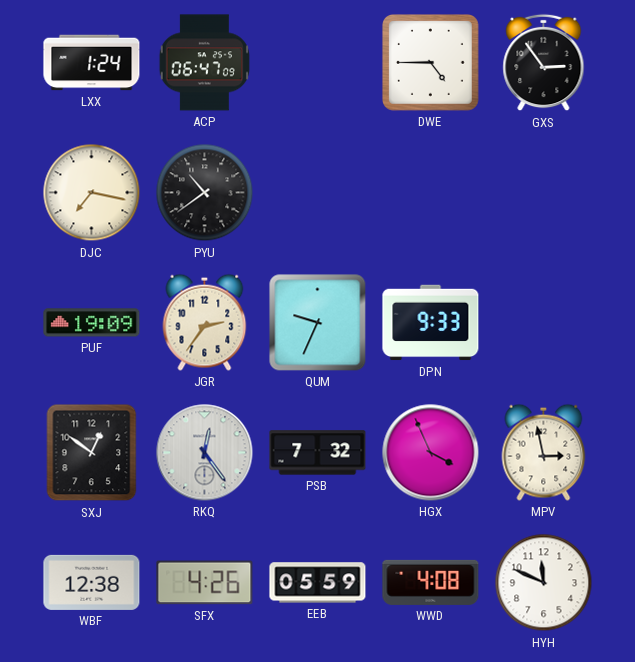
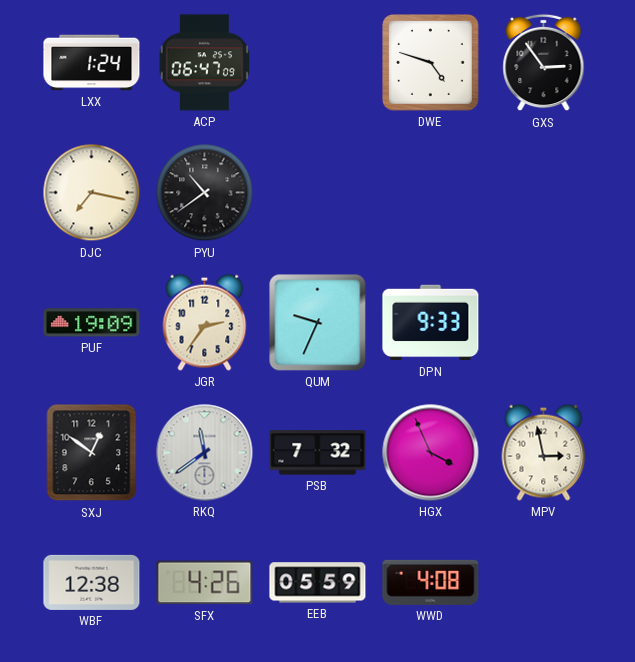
DWE: 4:45 -> 4:48
RKQ: 12:24 -> 11:39
HYH: 11:49 -> none
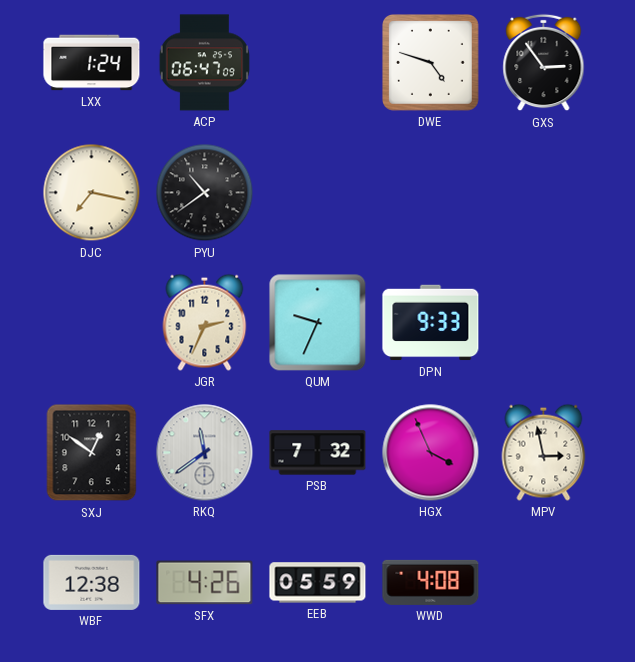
PUF: 19:09 -> none
JGR: 2:36 -> 2:34
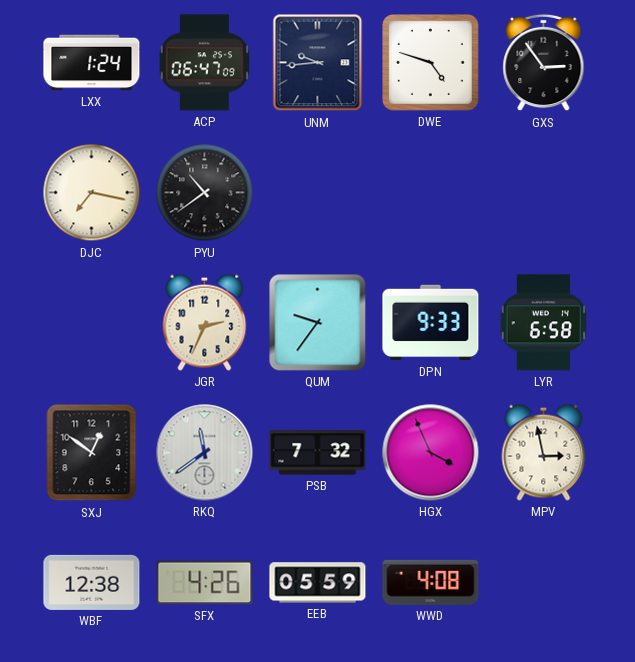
UNM: none -> 9:44
QUM: 9:34 -> 9:36
LYR: none -> 6:58
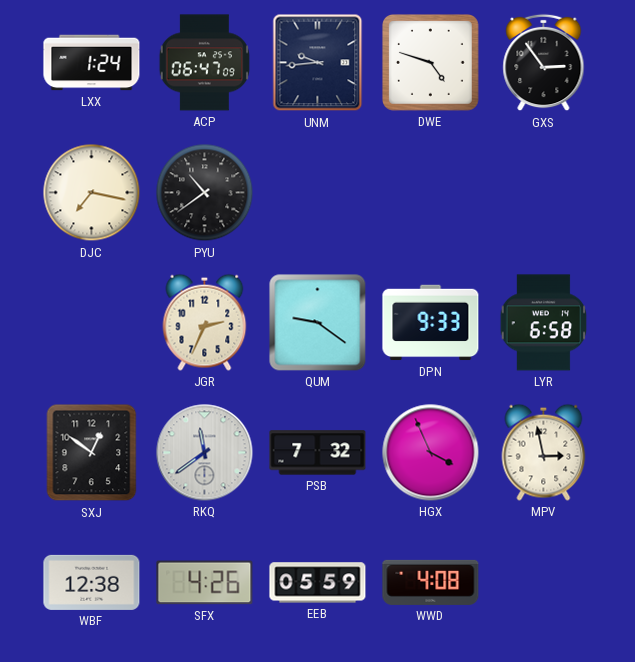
QUM: 9:36 -> 9:21
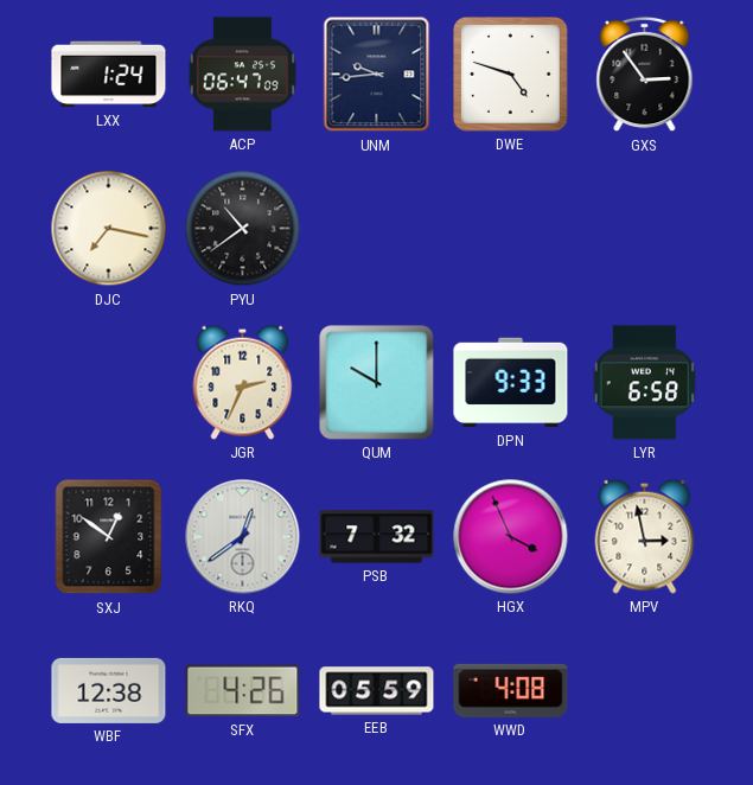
QUM: 9:21 -> 10:00
RKQ: 11:39 -> 12:39
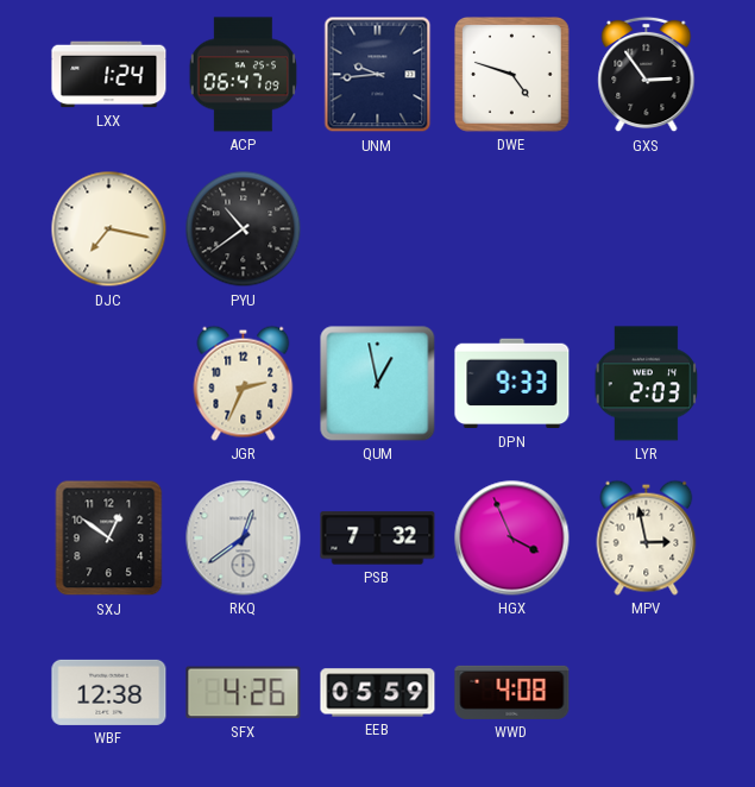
QUM: 10:00 -> 12:58
LYR: 6:58 -> 2:03
